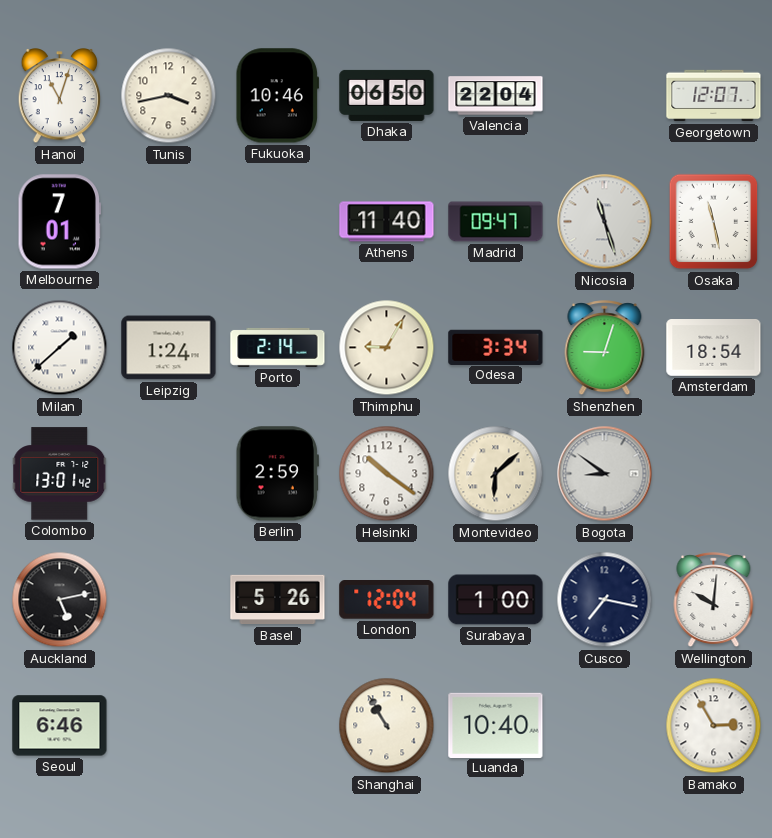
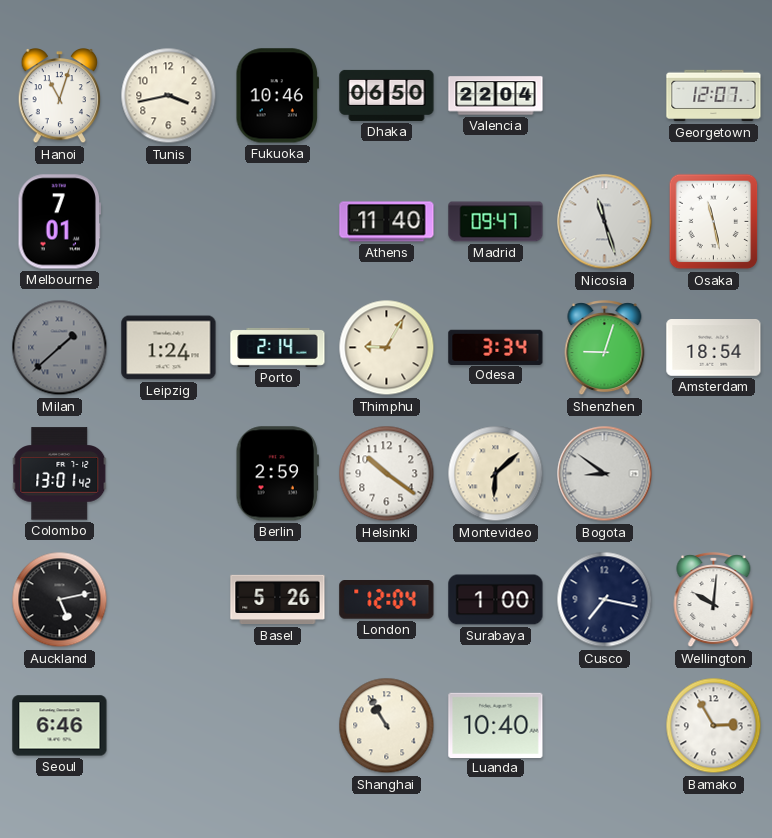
Milan dial: white -> grey
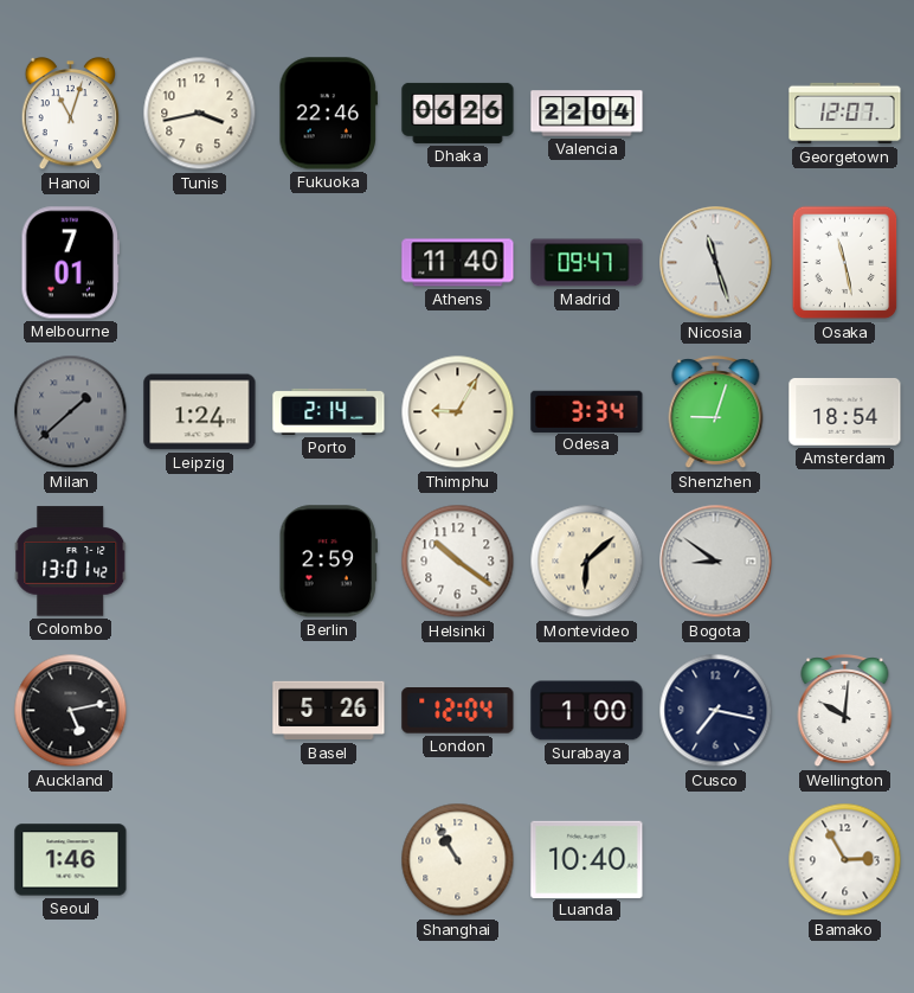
Fukuoka: 10:46 -> 22:46
Dhaka: 06:50 -> 06:26
Seoul: 6:46 -> 1:46
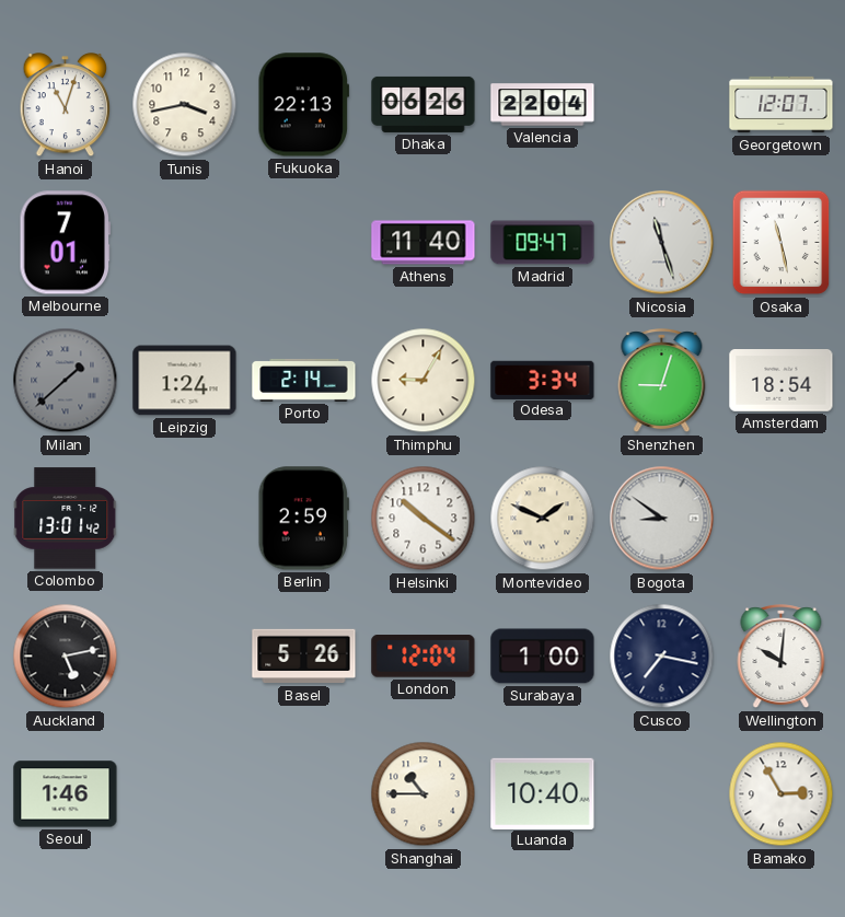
Fukuoka: 22:46 -> 22:13
Montevideo: 6:08 -> 1:49
Shanghai: 10:55 -> 10:45
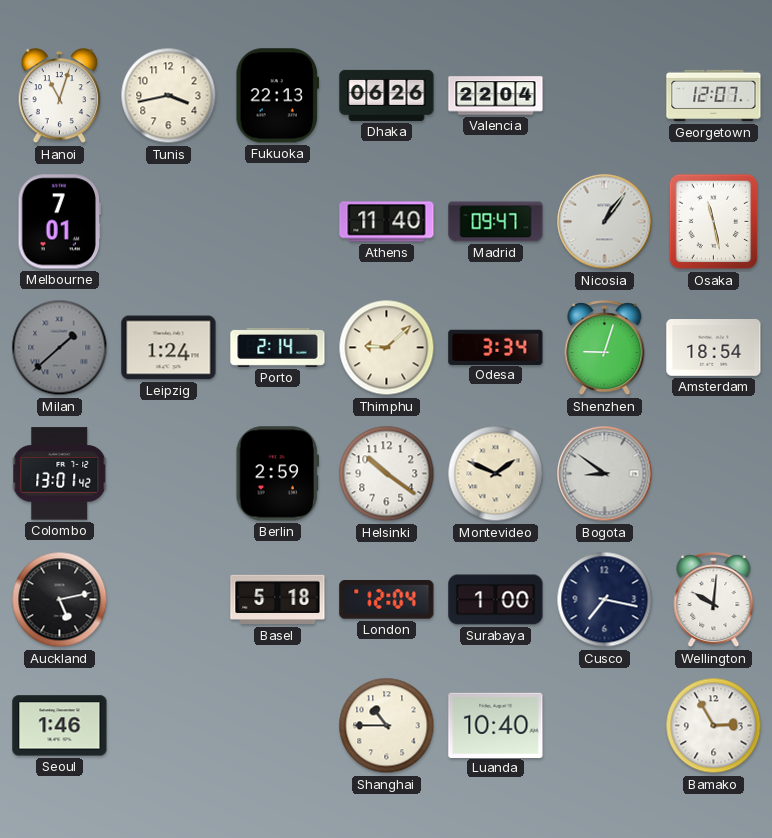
Nicosia: 11:27 -> 1:06
Thimphu: 9:05 -> 9:08
Basel: 5:26 -> 5:18
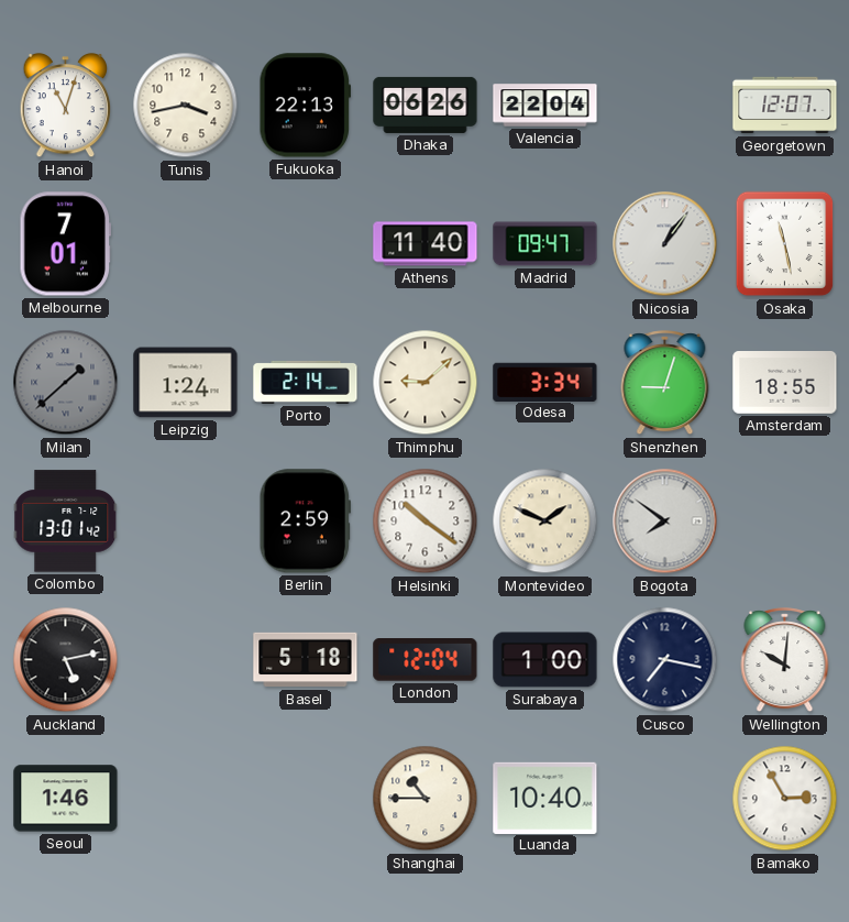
Amsterdam: 18:54 -> 18:55
Bogota: 8:51 -> 7:51
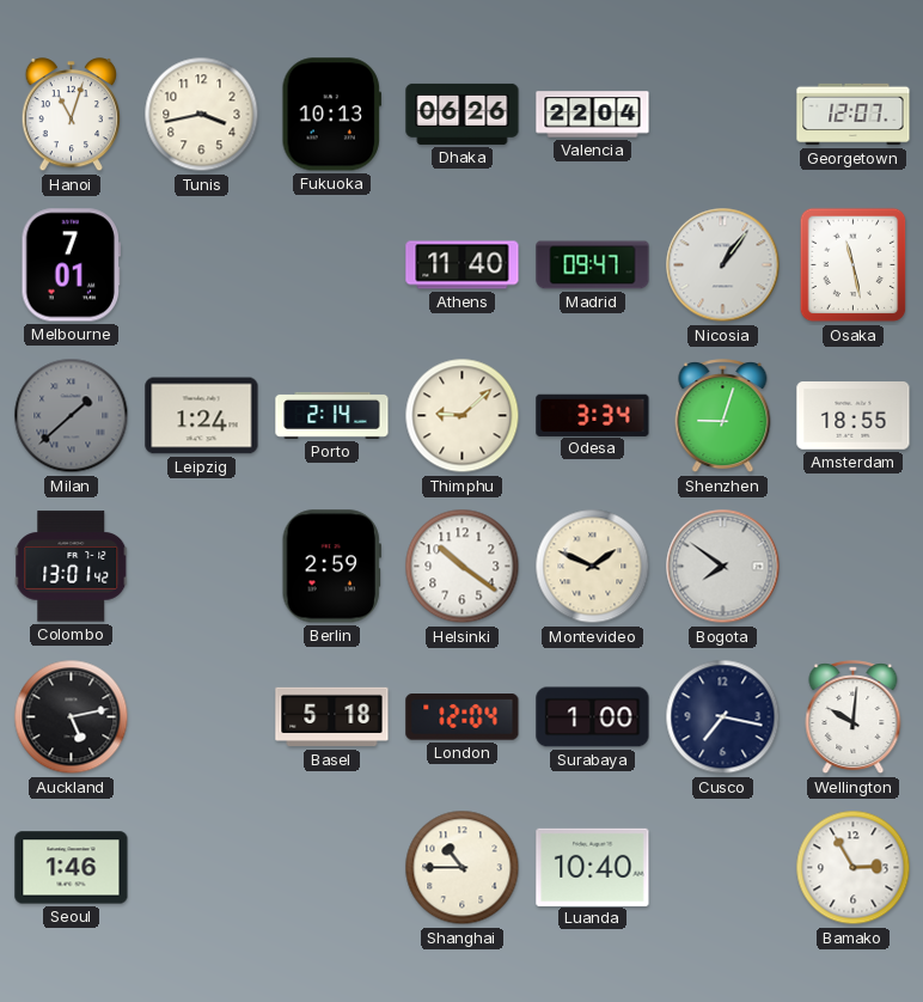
Fukuoka: 22:13 -> 10:13
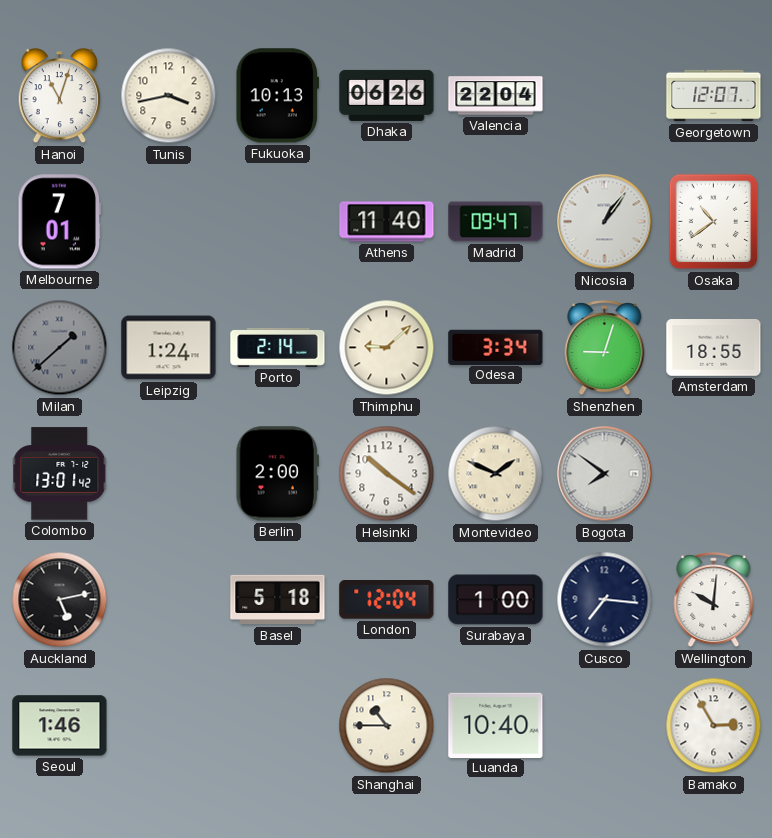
Osaka: 11:28 -> 10:39
Berlin: 2:59 -> 2:00
Cusco: 7:17 -> 7:16
